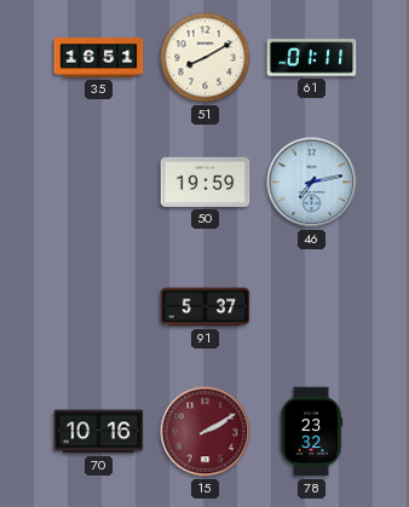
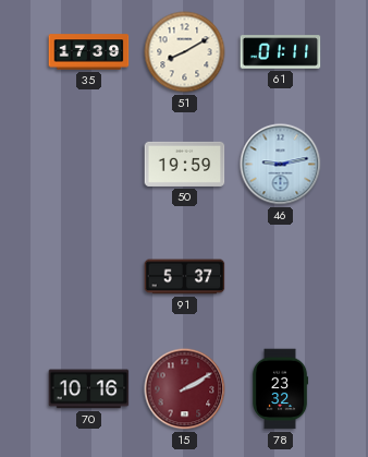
35: 16:51 -> 17:39
46: 7:13 -> 9:13
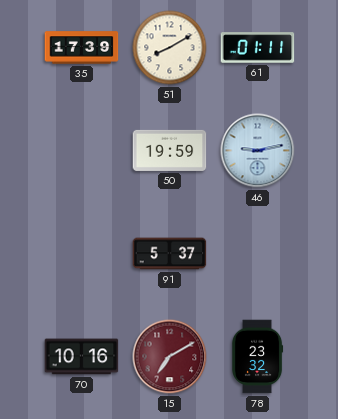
15: 2:10 -> 7:10
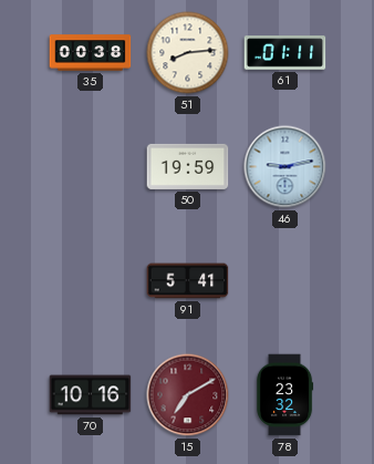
35: 17:39 -> 00:38
51: 8:10 -> 8:14
91: 5:37 -> 5:41
